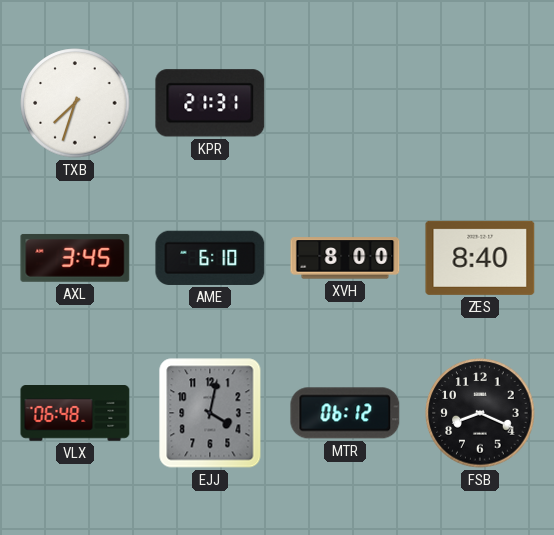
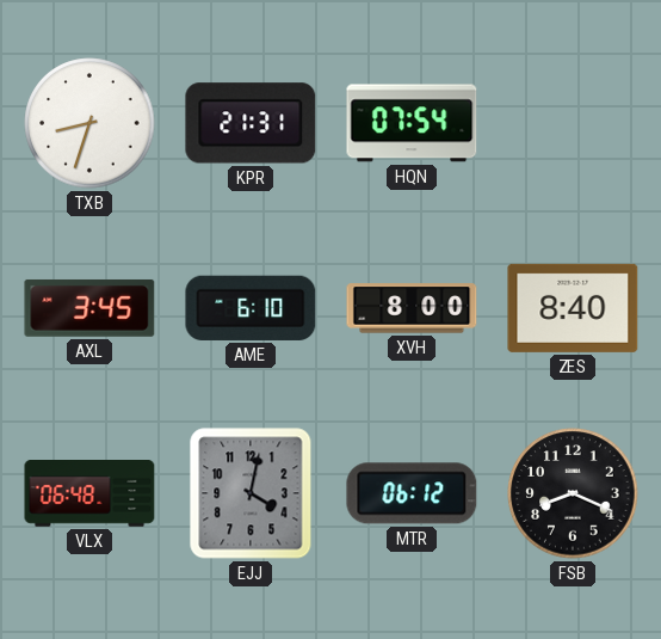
TXB: 7:33 -> 8:33
HQN: none -> 07:54
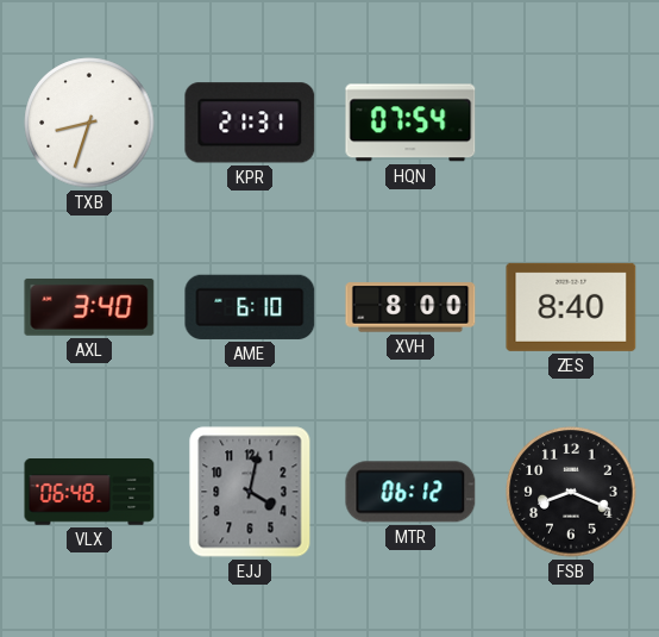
AXL: 3:45 -> 3:40
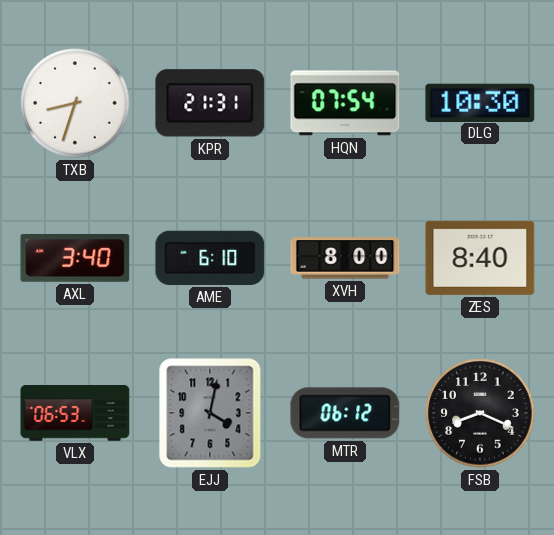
DLG: none -> 10:30
VLX: 06:48 -> 06:53
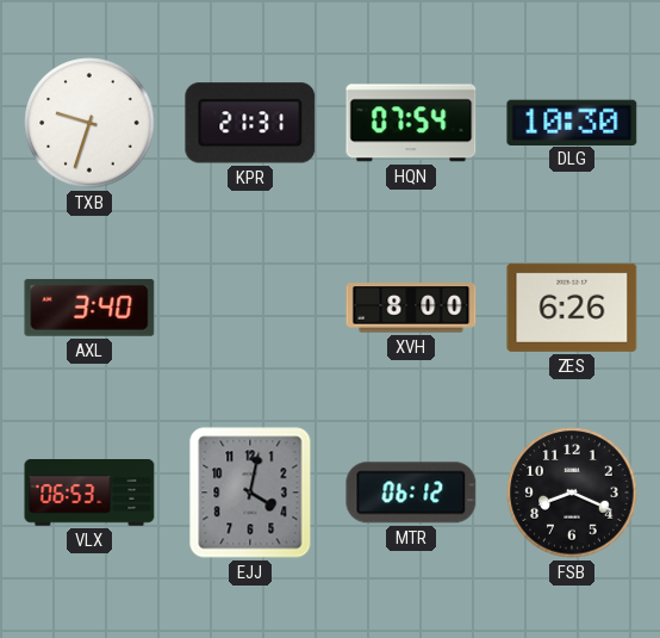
TXB: 8:33 -> 9:33
AME: 6:10 -> none
ZES: 8:40 -> 6:26
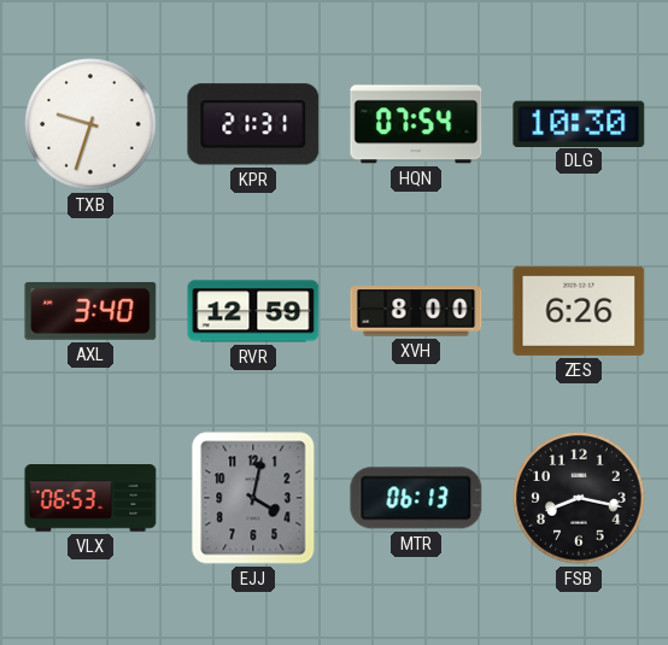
RVR: none -> 12:59
MTR: 06:12 -> 06:13
FSB: 8:19 -> 8:17
